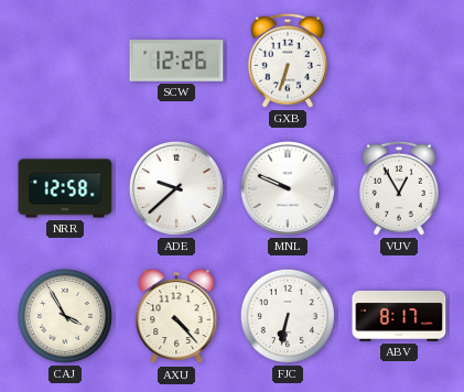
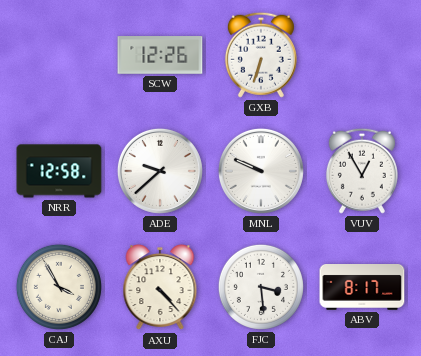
FJC: 6:32 -> 3:29
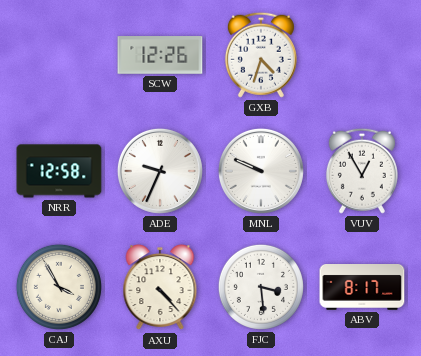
GXB: 6:33 -> 4:33
ADE: 9:38 -> 9:34
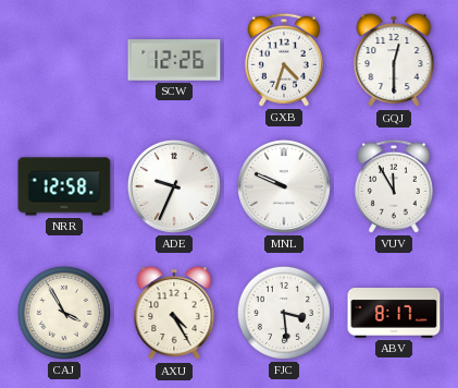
GQJ: none -> 12:30
VUV: 12:55 -> 11:55
AXU: 4:23 -> 4:25
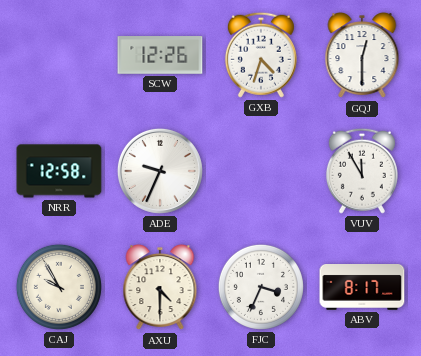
MNL: 9:49 -> none
CAJ: 3:55 -> 9:55
AXU: 4:25 -> 4:30
FJC: 3:29 -> 3:34
